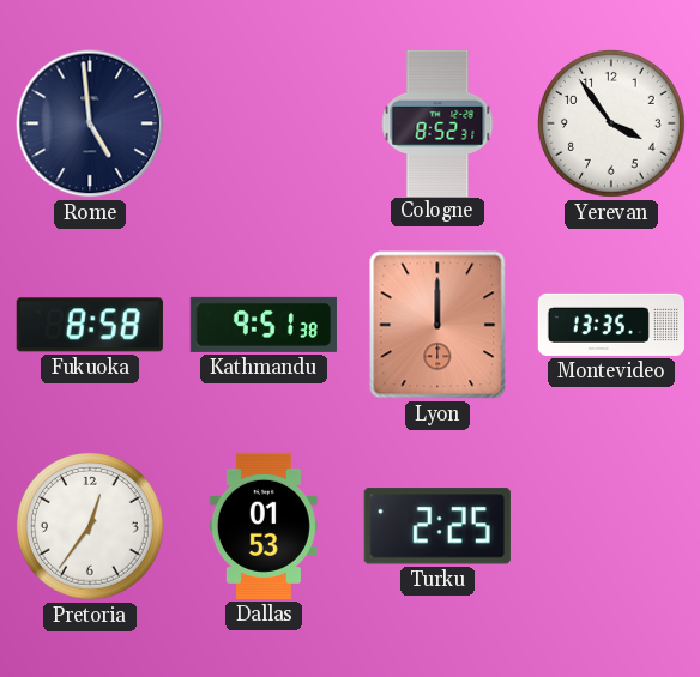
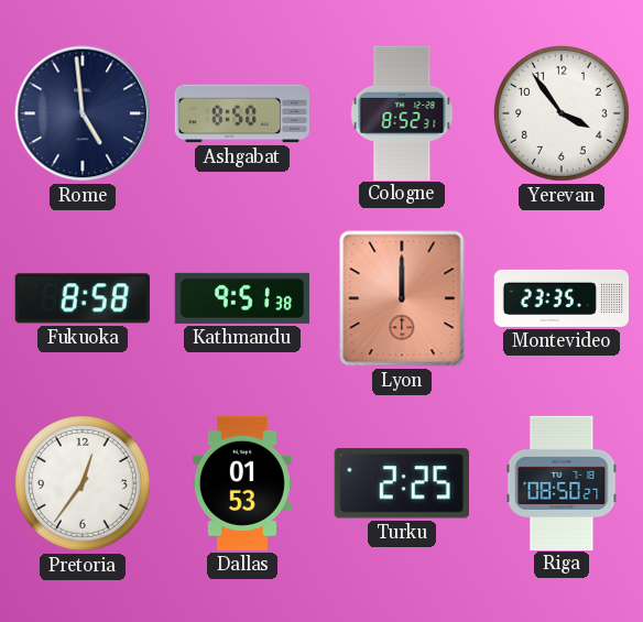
Ashgabat: none -> 8:50
Montevideo: 13:35 -> 23:35
Riga: none -> 08:50
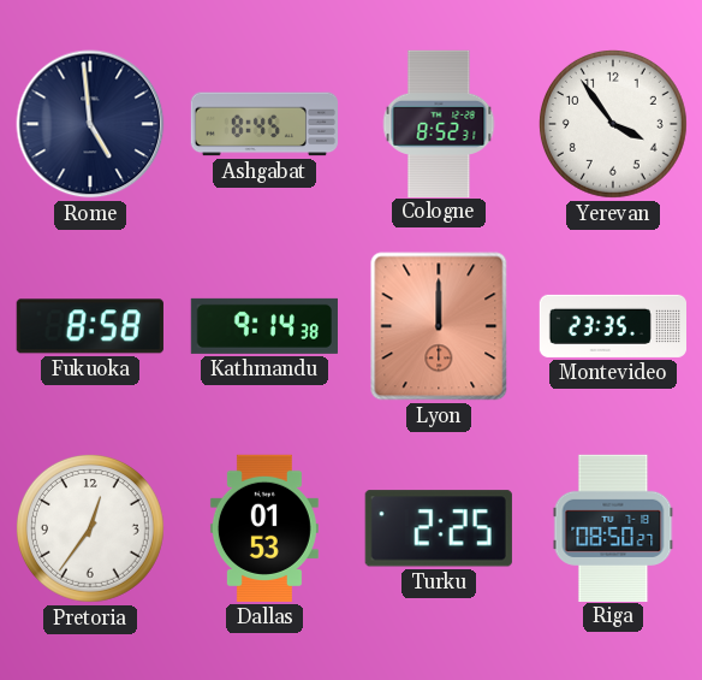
Ashgabat: 8:50 -> 8:45
Kathmandu: 9:51 -> 9:14
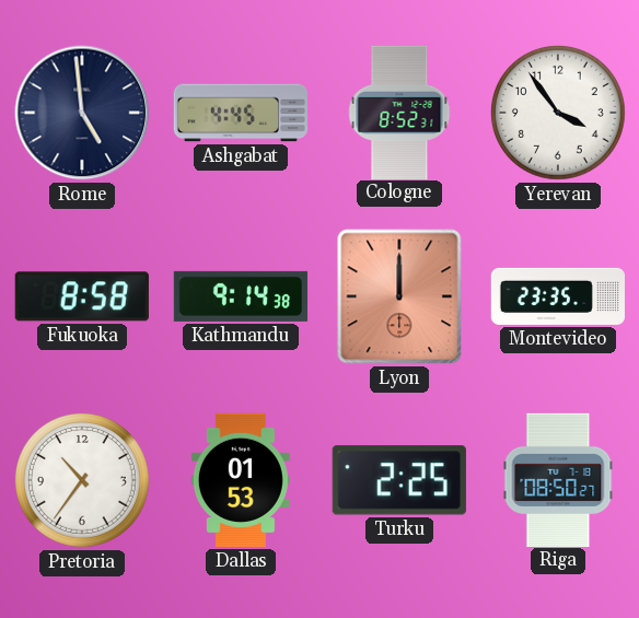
Ashgabat: 8:45 -> 4:45
Pretoria: 12:36 -> 10:36
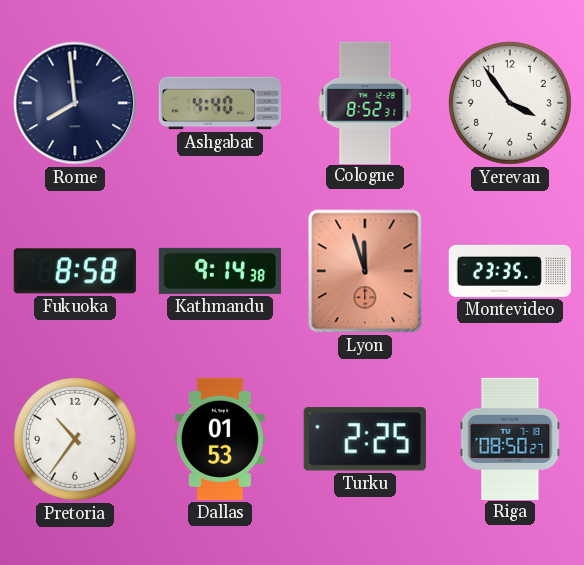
Rome: 4:59 -> 7:59
Ashgabat: 4:45 -> 4:40
Lyon: 12:00 -> 11:57
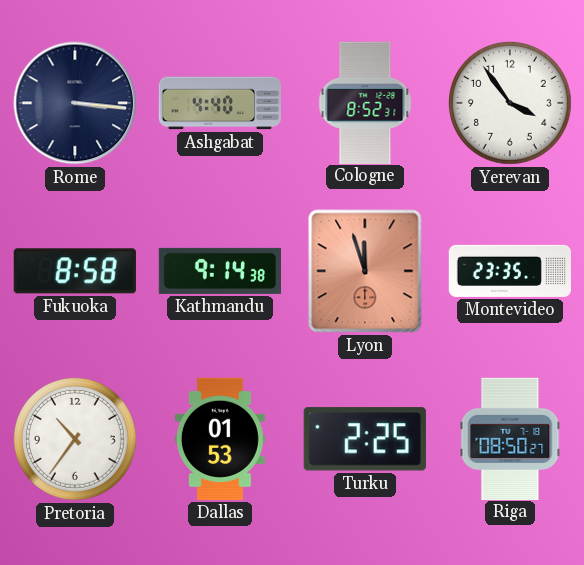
Rome: 7:59 -> 3:16
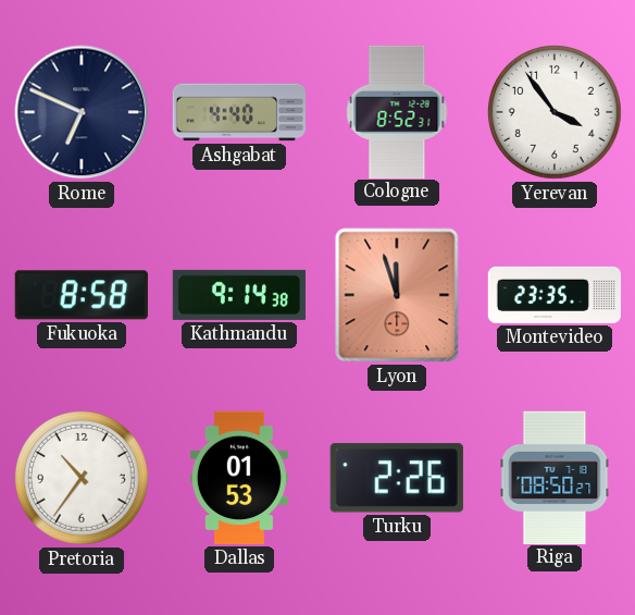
Rome: 3:16 -> 6:49
Turku: 2:25 -> 2:26
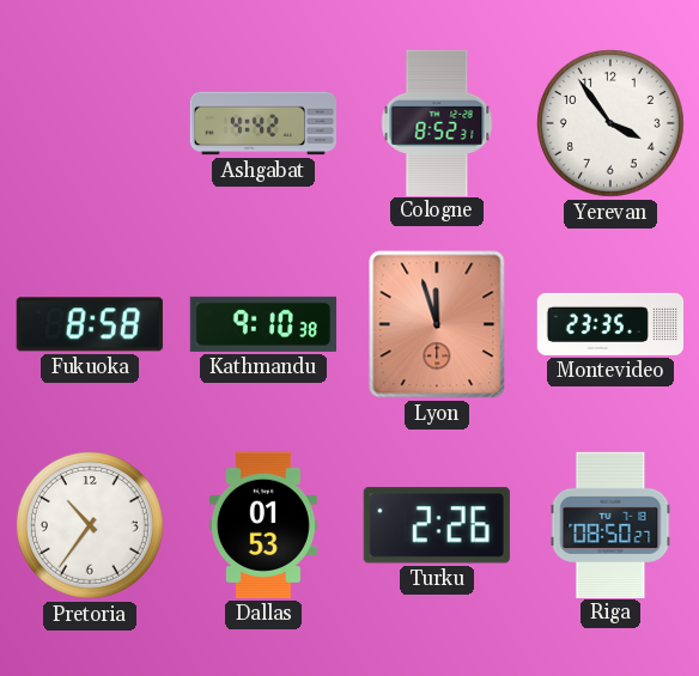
Rome: 6:49 -> none
Ashgabat: 4:40 -> 4:42
Kathmandu: 9:14 -> 9:10
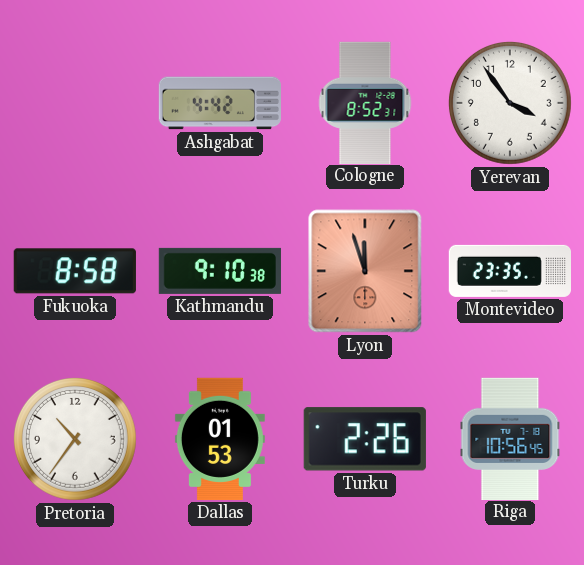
Riga: 08:50 -> 10:56
